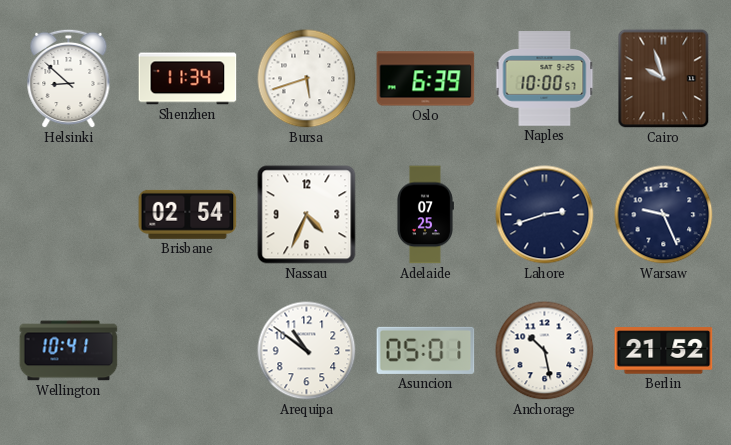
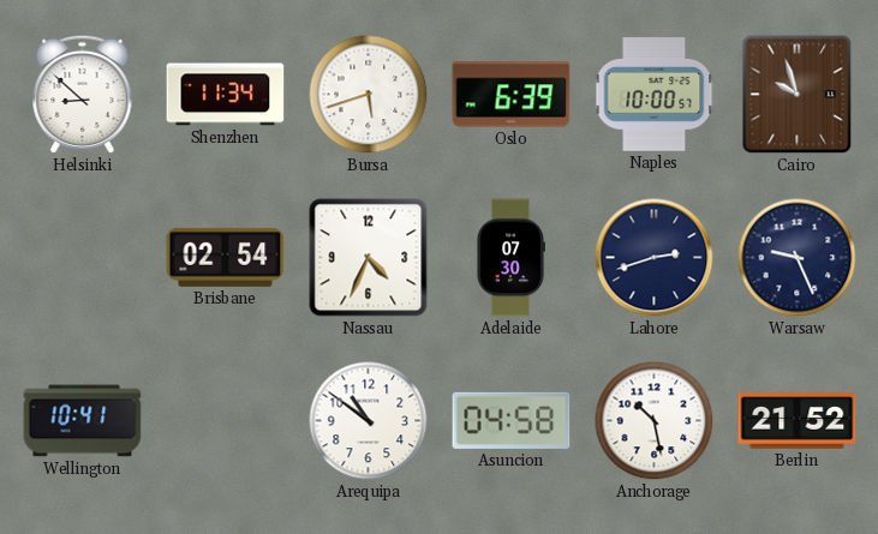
Adelaide: 07:25 -> 07:30
Asuncion: 05:01 -> 04:58
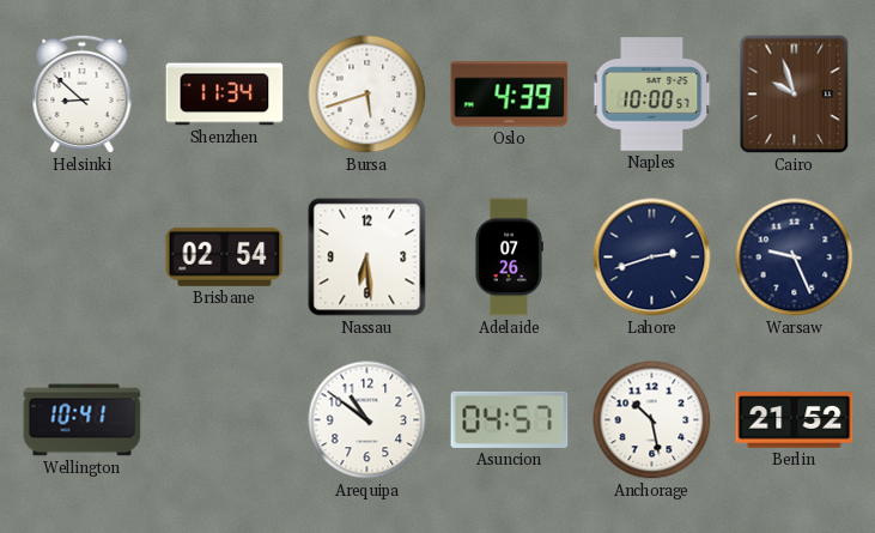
Oslo: 6:39 -> 4:39
Nassau: 4:34 -> 6:29
Adelaide: 07:30 -> 07:26
Asuncion: 04:58 -> 04:57
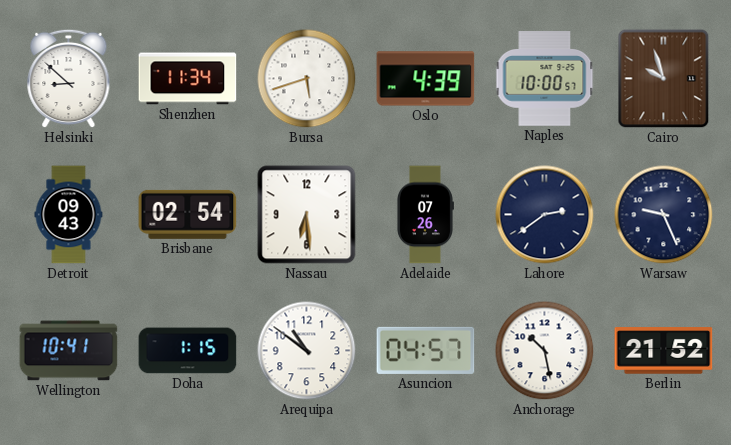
Detroit: none -> 09:43
Lahore: 2:42 -> 2:39
Doha: none -> 1:15
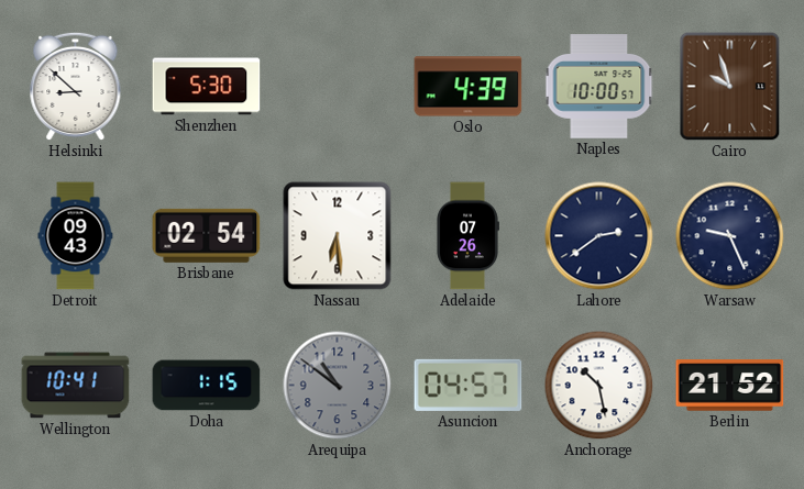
Shenzhen: 11:34 -> 5:30
Bursa: 5:42 -> none
Arequipa dial: white -> grey
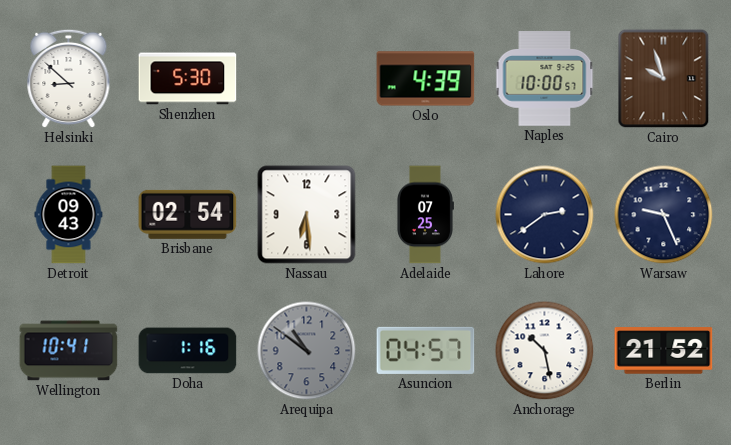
Adelaide: 07:26 -> 07:25
Doha: 1:15 -> 1:16
